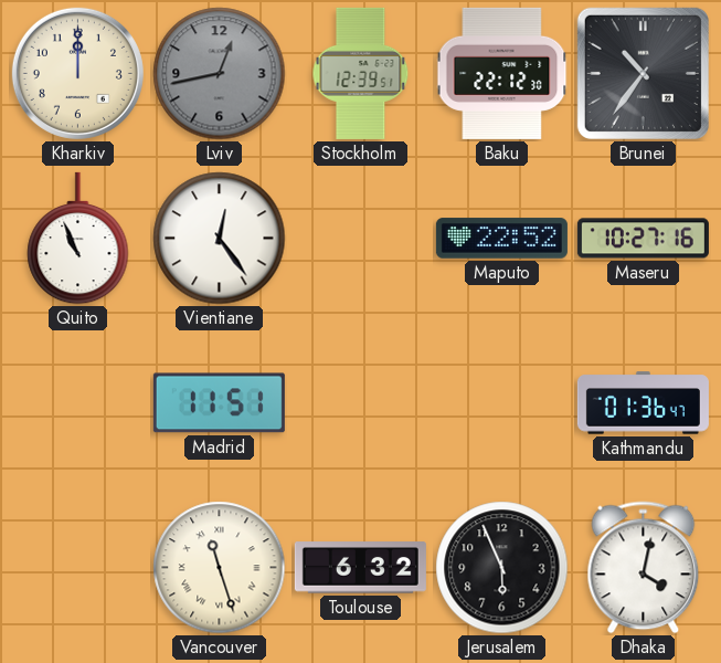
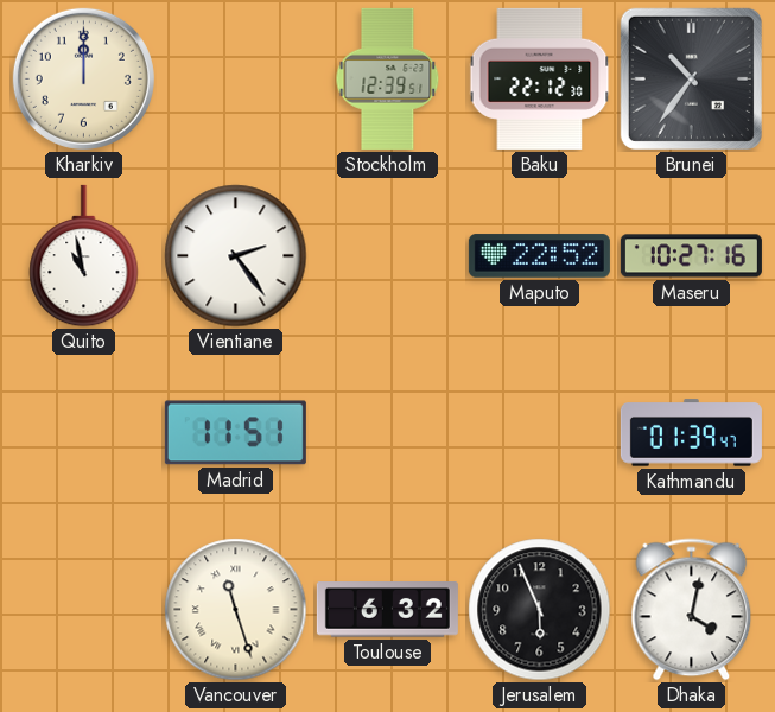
Lviv: 12:43 -> none
Quito: 10:56 -> 10:58
Vientiane: 12:24 -> 2:24
Kathmandu: 01:36 -> 01:39
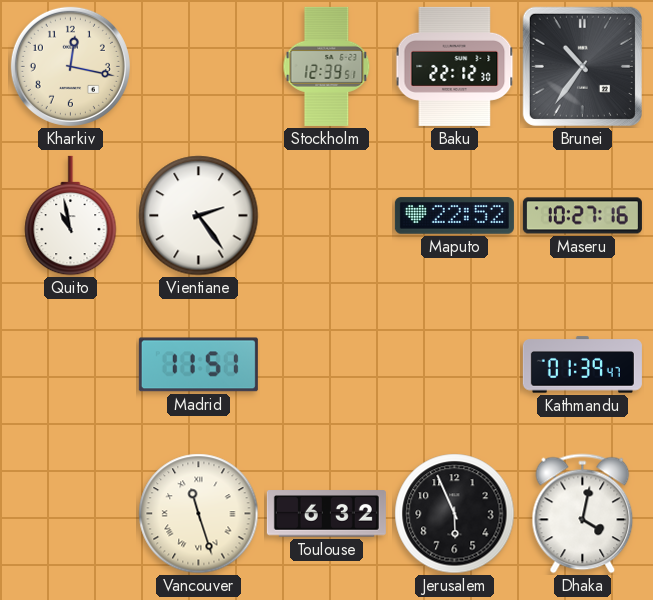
Kharkiv: 12:00 -> 12:17
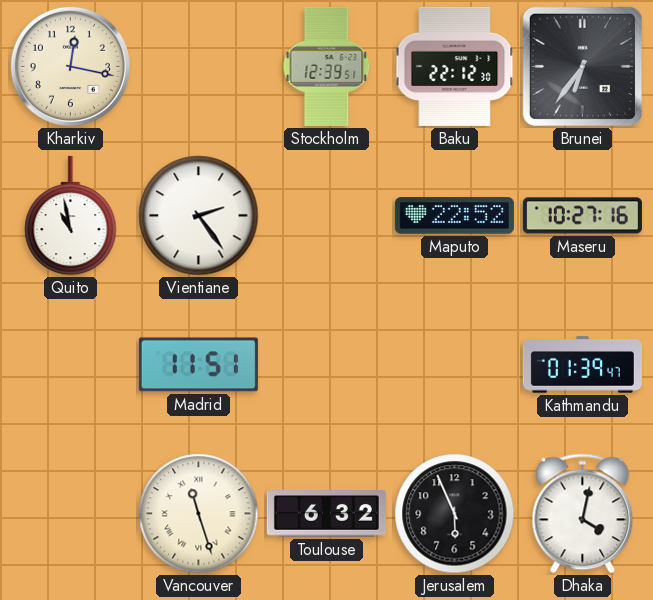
Brunei: 10:36 -> 6:36
